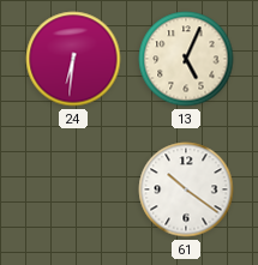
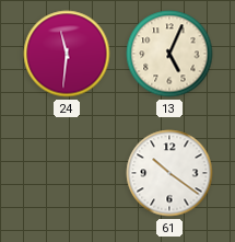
24: 6:31 -> 11:31
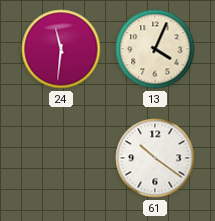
13: 5:04 -> 4:04
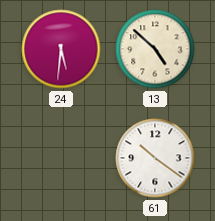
24: 11:31 -> 5:31
13: 4:04 -> 4:52
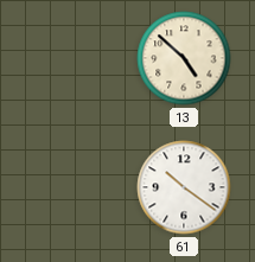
24: 5:31 -> none
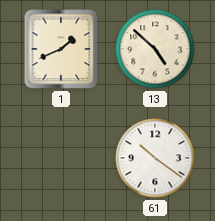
1: none -> 1:41
